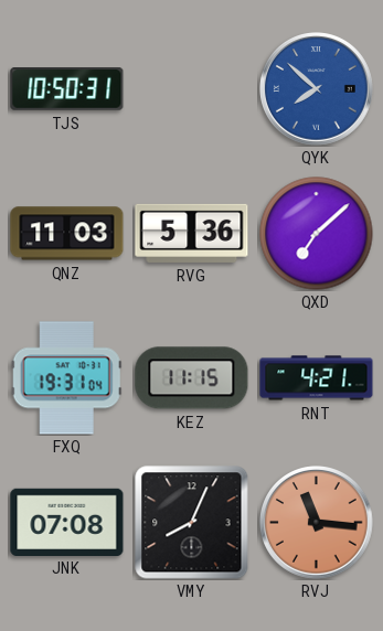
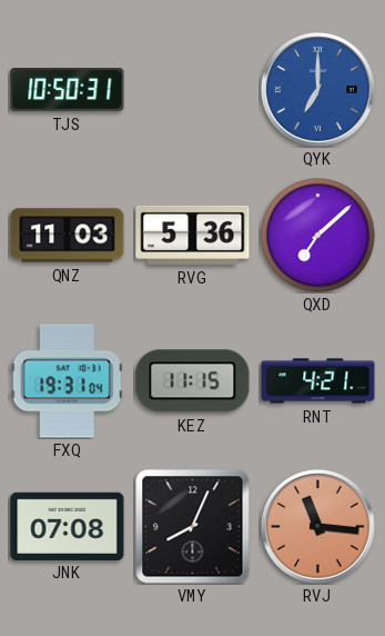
QYK: 7:52 -> 7:00
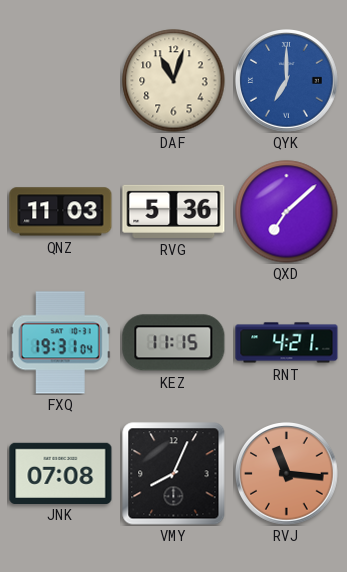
TJS: 10:50 -> none
DAF: none -> 11:03
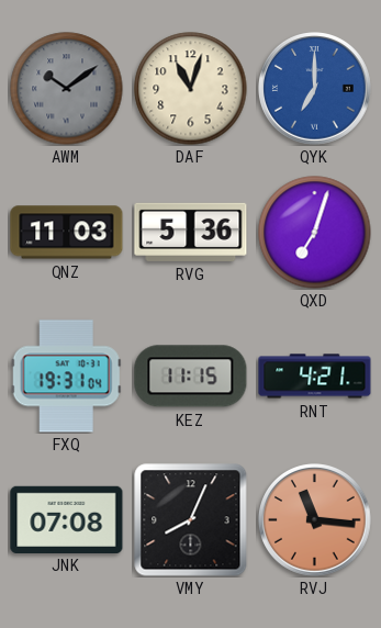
AWM: none -> 10:09
QXD: 7:08 -> 7:03
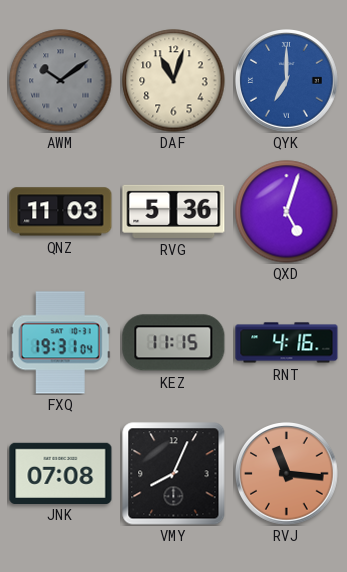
QXD: 7:03 -> 5:03
RNT: 4:21 -> 4:16
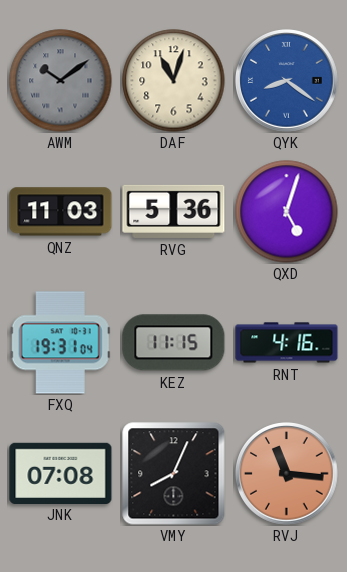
QYK: 7:00 -> 8:21
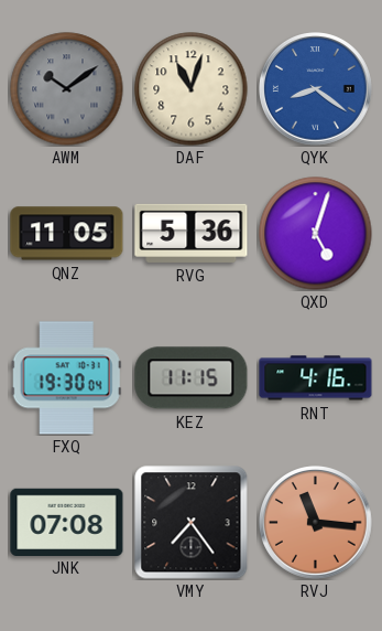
QNZ: 11:03 -> 11:05
FXQ: 19:31 -> 19:30
VMY: 8:04 -> 7:24
